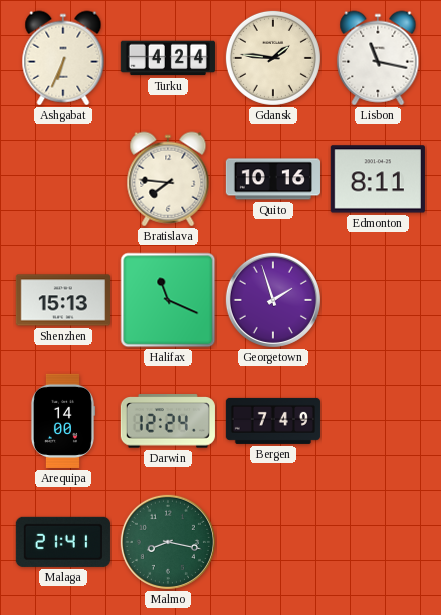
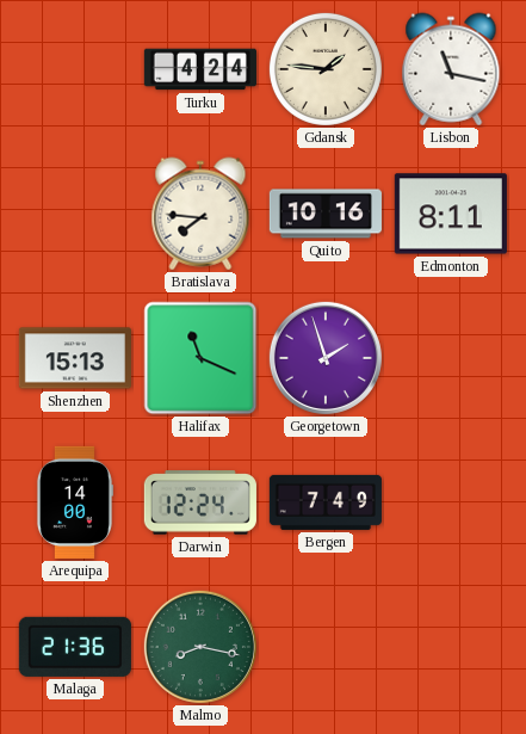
Ashgabat: 6:34 -> none
Malaga: 21:41 -> 21:36
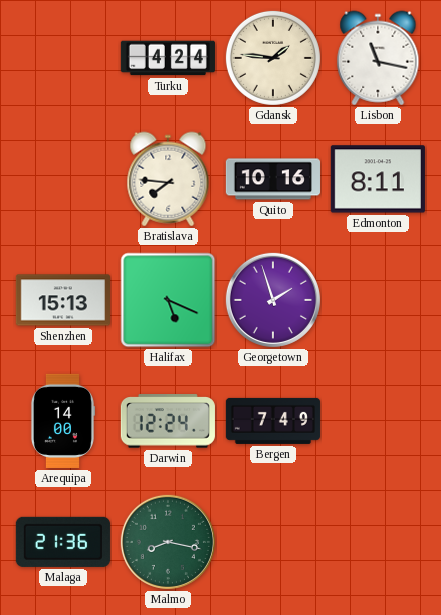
Halifax: 11:19 -> 5:19
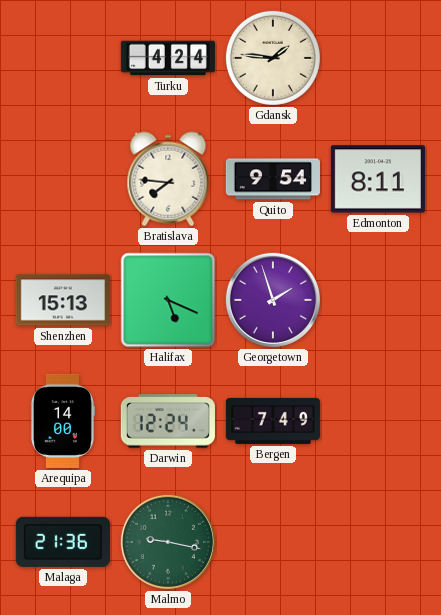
Lisbon: 11:17 -> none
Quito: 10:16 -> 9:54
Malmo: 8:17 -> 9:17
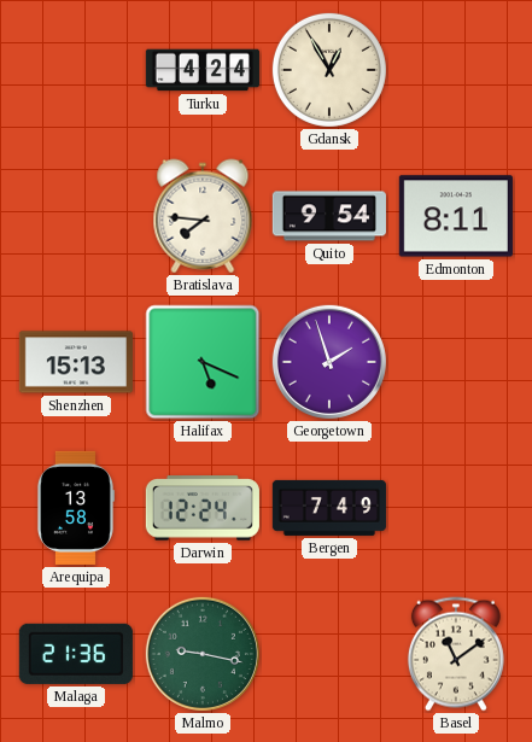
Gdansk: 1:46 -> 12:55
Arequipa: 14:00 -> 13:58
Basel: none -> 11:09
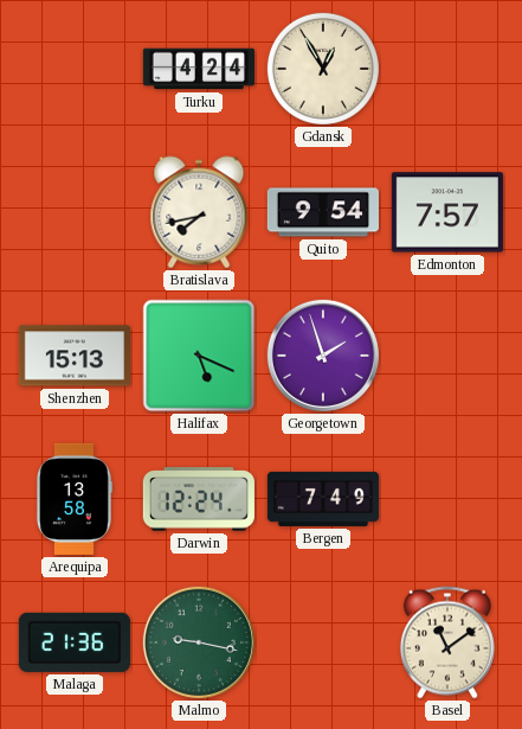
Bratislava: 7:46 -> 7:43
Edmonton: 8:11 -> 7:57
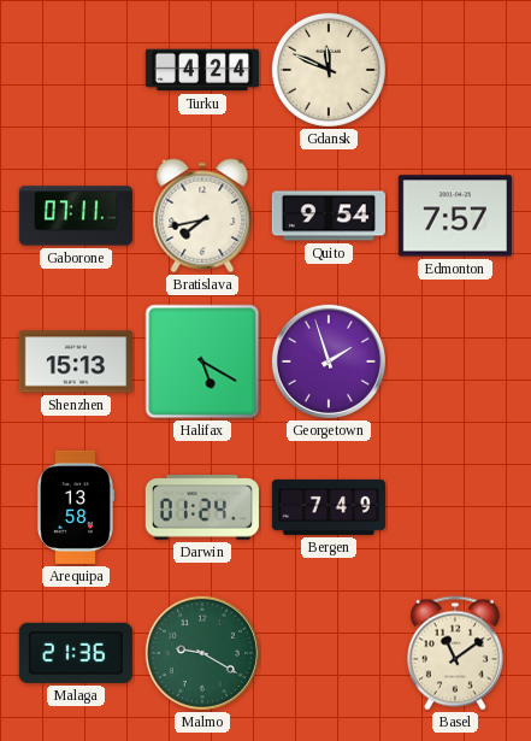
Gdansk: 12:55 -> 11:49
Gaborone: none -> 07:11
Halifax: 5:19 -> 5:20
Darwin: 12:24 -> 01:24
Malmo: 9:17 -> 9:20
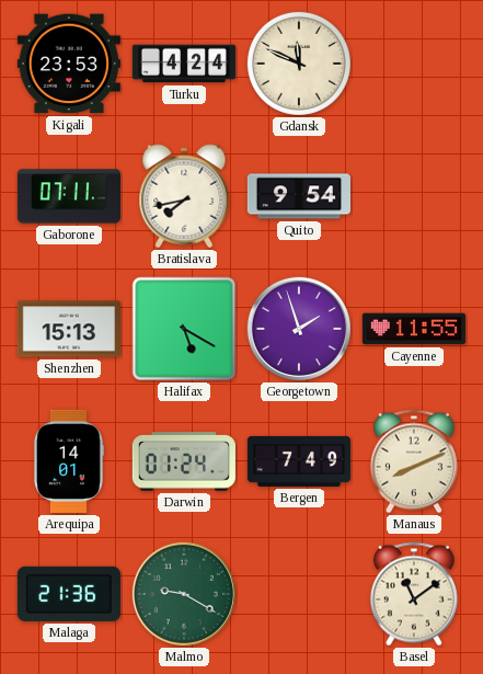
Kigali: none -> 23:53
Edmonton: 7:57 -> none
Cayenne: none -> 11:55
Arequipa: 13:58 -> 14:01
Manaus: none -> 8:11
